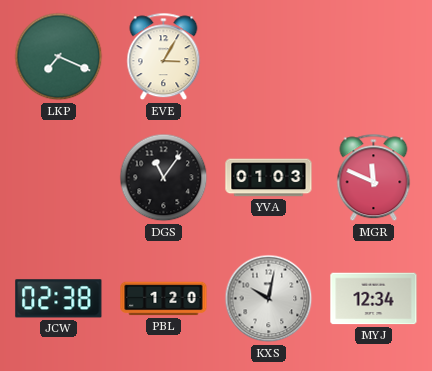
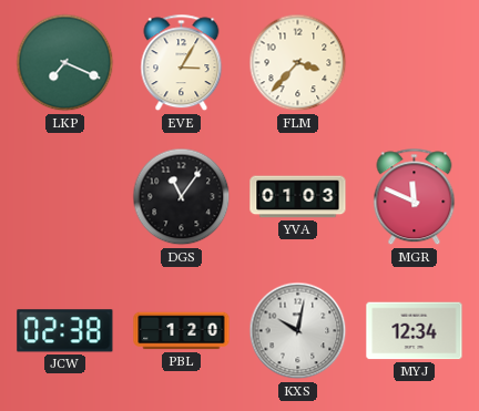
FLM: none -> 3:37
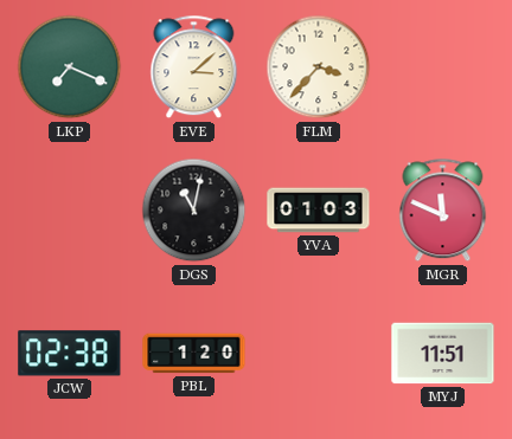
EVE: 3:05 -> 3:08
DGS: 11:06 -> 11:02
KXS: 10:02 -> none
MYJ: 12:34 -> 11:51
